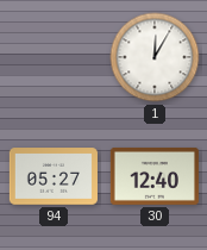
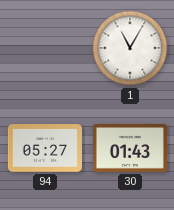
1: 12:05 -> 11:05
30: 12:40 -> 01:43
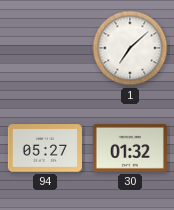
1: 11:05 -> 7:08
30: 01:43 -> 01:32
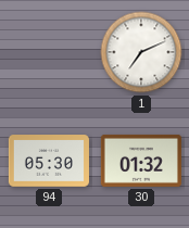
1: 7:08 -> 7:11
94: 05:27 -> 05:30
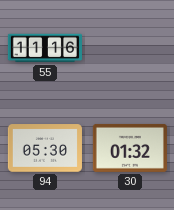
55: none -> 11:16
1: 7:11 -> none
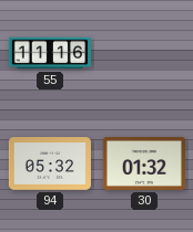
94: 05:30 -> 05:32
